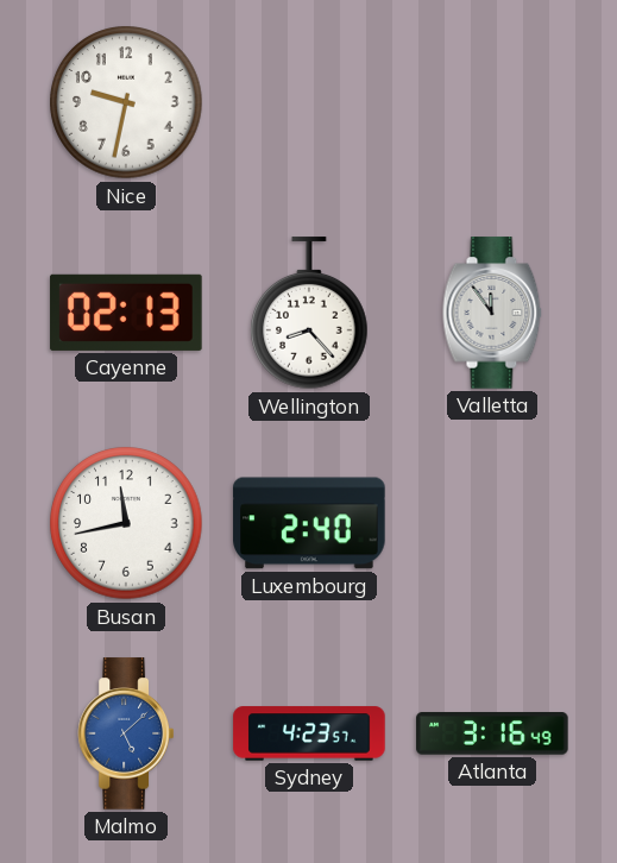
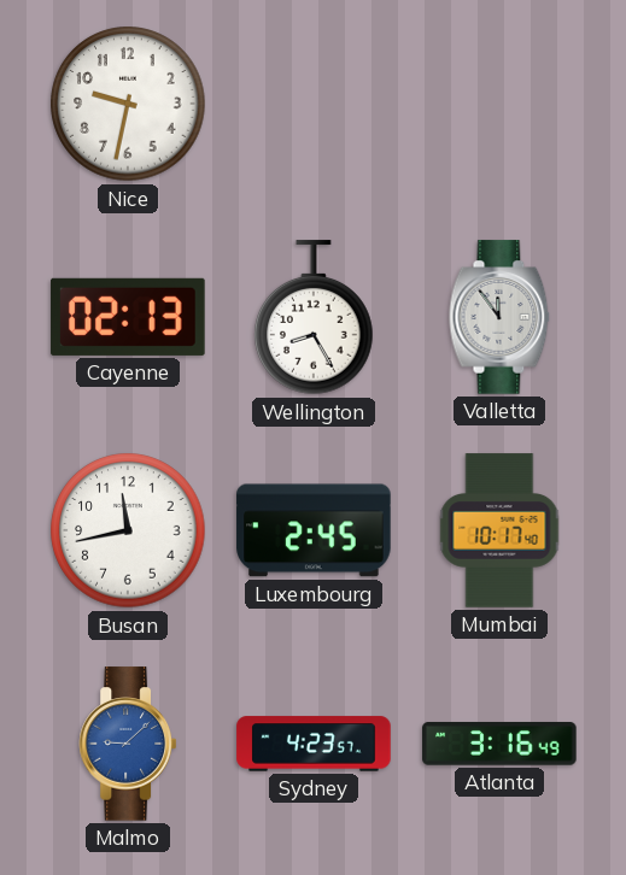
Wellington: 8:23 -> 8:25
Luxembourg: 2:40 -> 2:45
Mumbai: none -> 10:17
Malmo: 5:08 -> 9:08
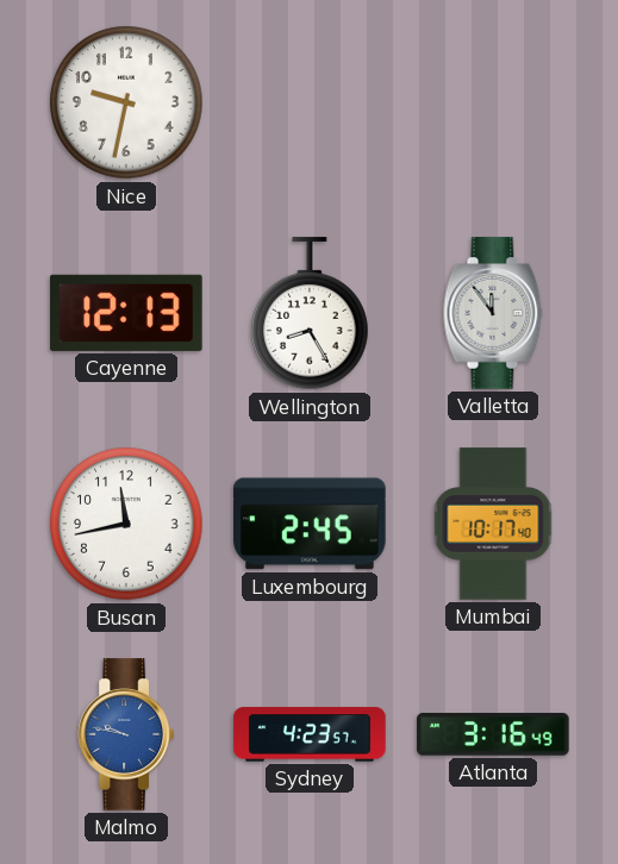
Cayenne: 02:13 -> 12:13
Malmo: 9:08 -> 9:47
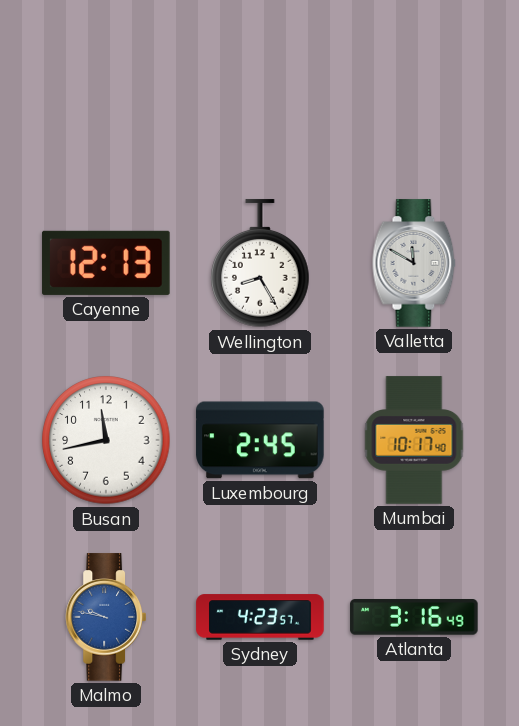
Nice: 9:32 -> none
Valletta: 11:54 -> 11:50
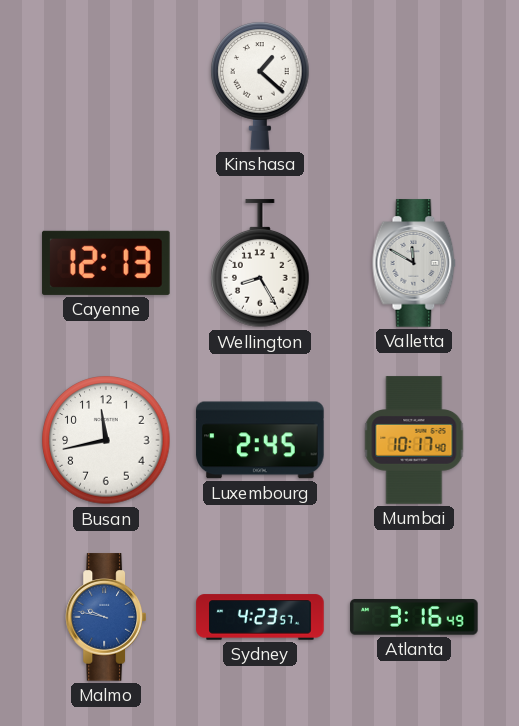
Kinshasa: none -> 1:22
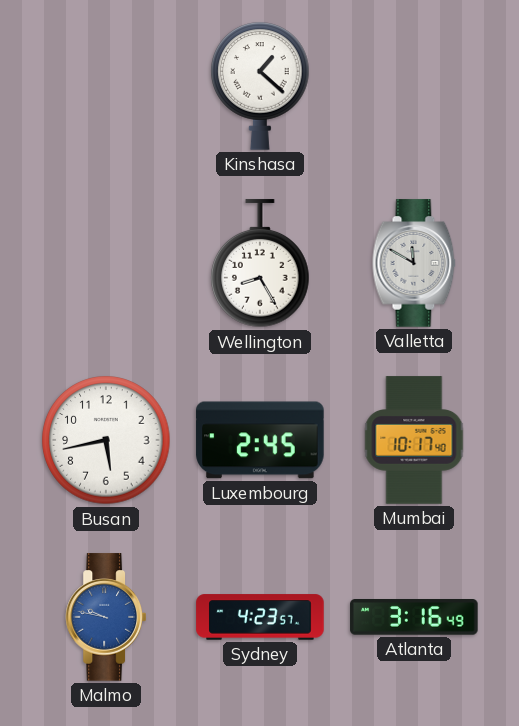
Cayenne: 12:13 -> none
Busan: 11:43 -> 5:43
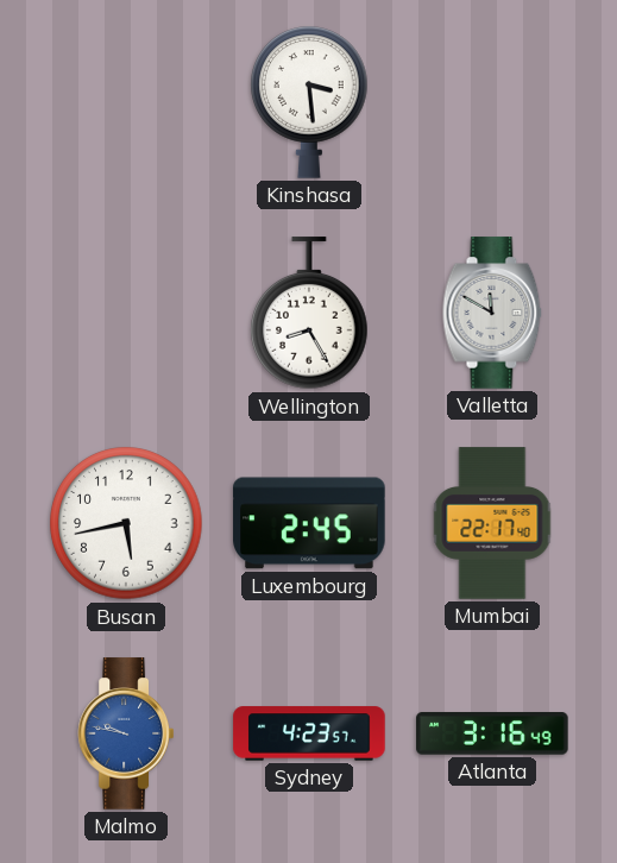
Kinshasa: 1:22 -> 3:29
Mumbai: 10:17 -> 22:17
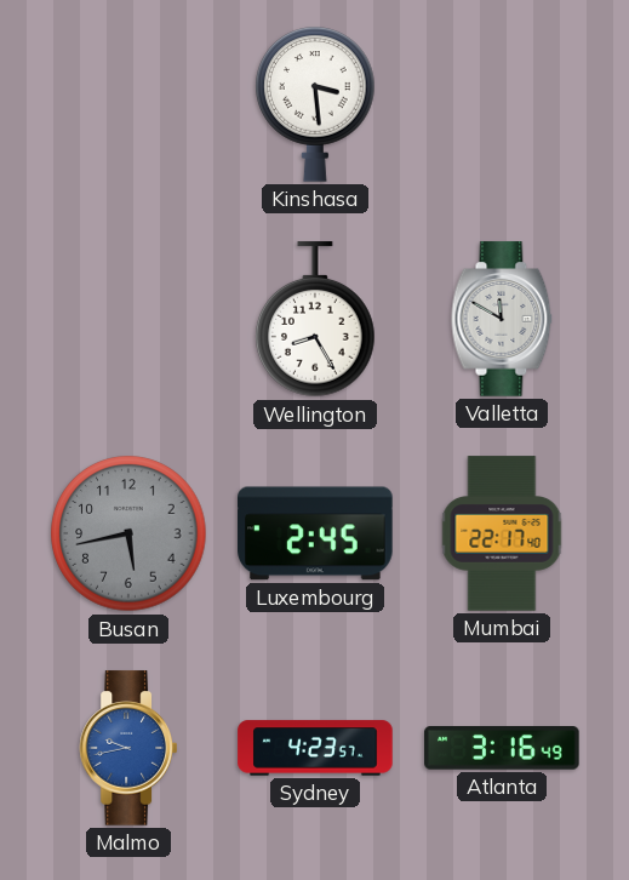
Busan dial: white -> grey
Malmo: 9:47 -> 9:43
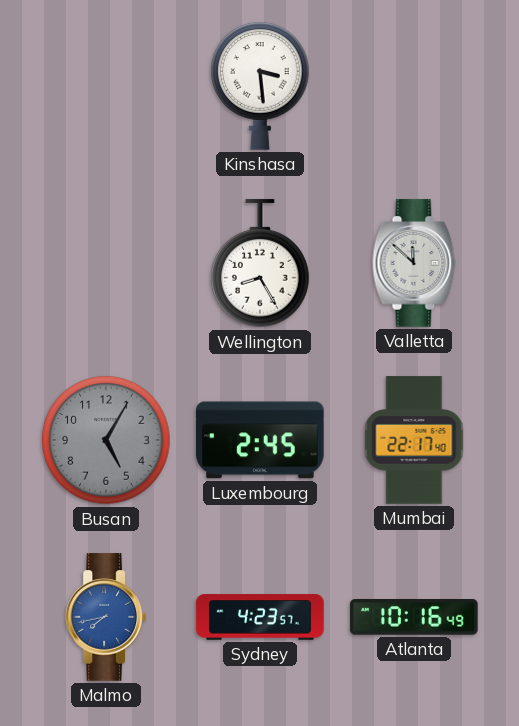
Valletta: 11:50 -> 11:52
Busan: 5:43 -> 5:05
Malmo: 9:43 -> 7:43
Atlanta: 3:16 -> 10:16
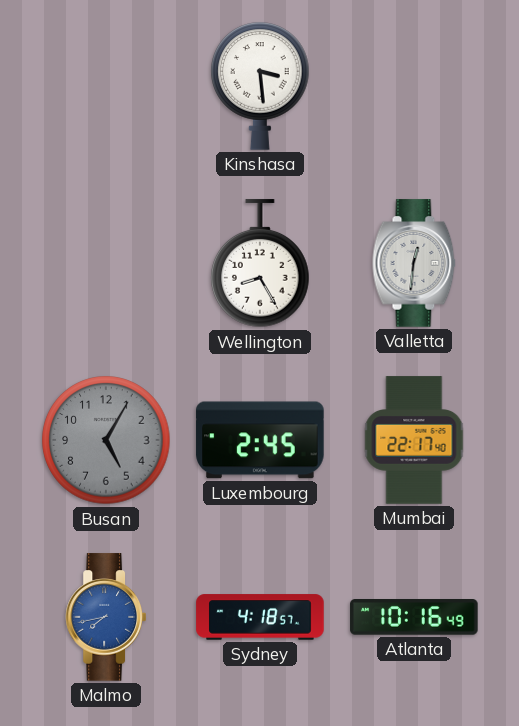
Valletta: 11:52 -> 12:31
Sydney: 4:23 -> 4:18
